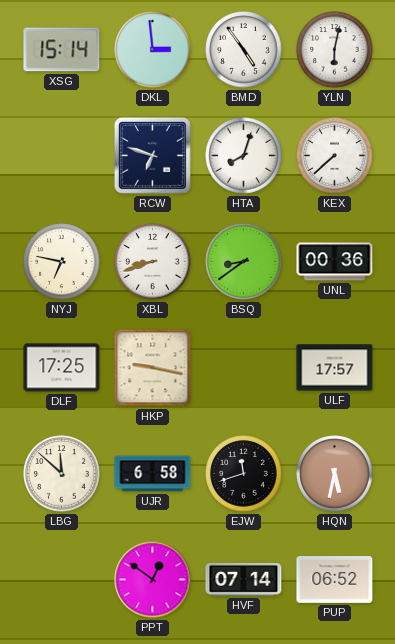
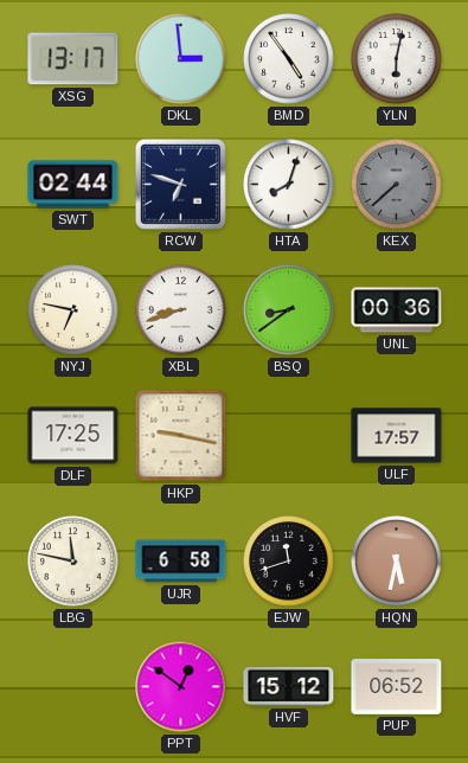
XSG: 15:14 -> 13:17
SWT: none -> 02:44
KEX dial: white -> grey
LBG: 11:52 -> 11:47
HVF: 07:14 -> 15:12
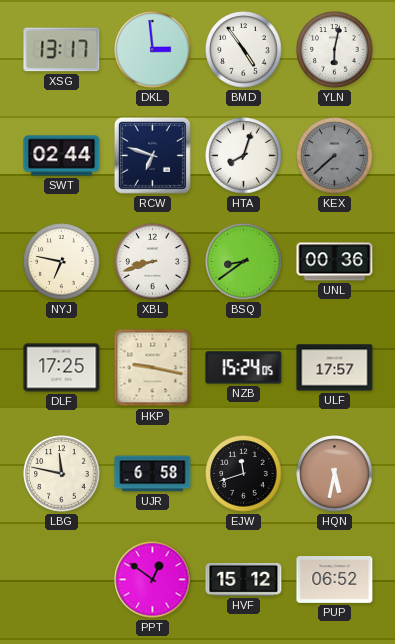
NZB: none -> 15:24
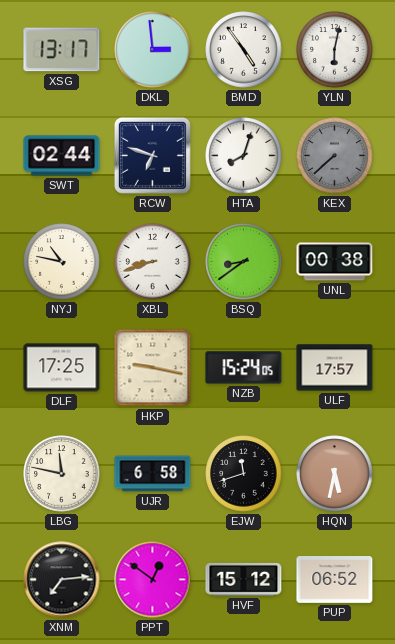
NYJ: 6:47 -> 10:47
UNL: 00:36 -> 00:38
XNM: none -> 7:14
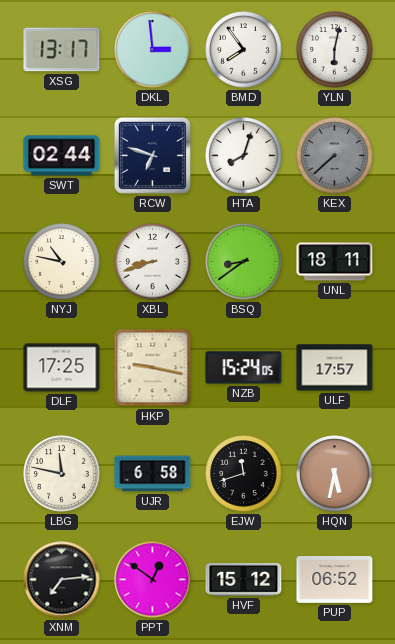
BMD: 4:54 -> 7:54
UNL: 00:38 -> 18:11
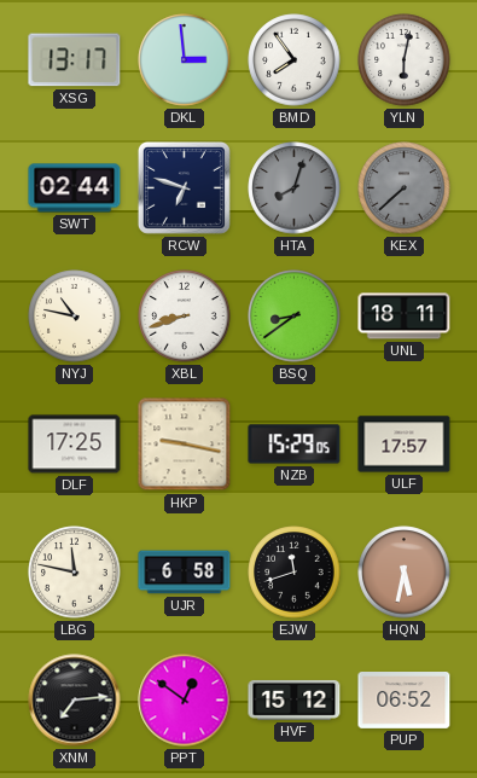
HTA dial: white -> grey
NZB: 15:24 -> 15:29
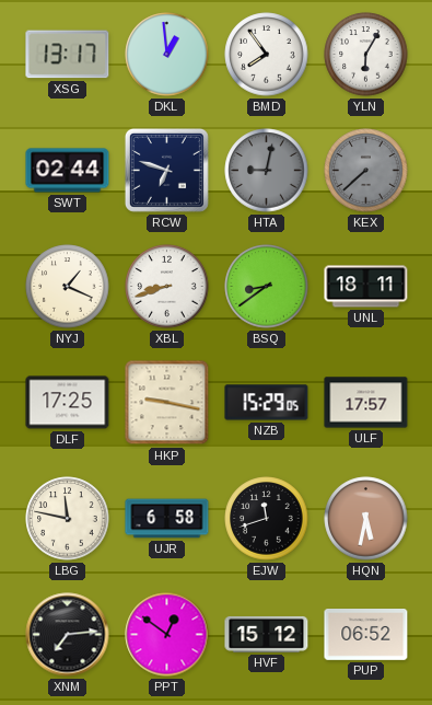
DKL: 2:59 -> 12:59
YLN: 6:02 -> 6:05
HTA: 8:03 -> 9:02
NYJ: 10:47 -> 1:19
